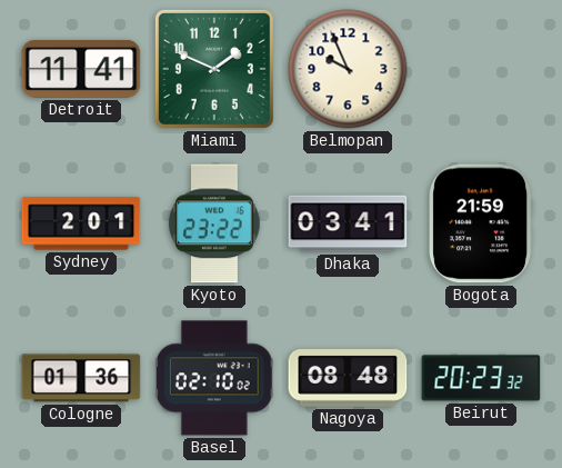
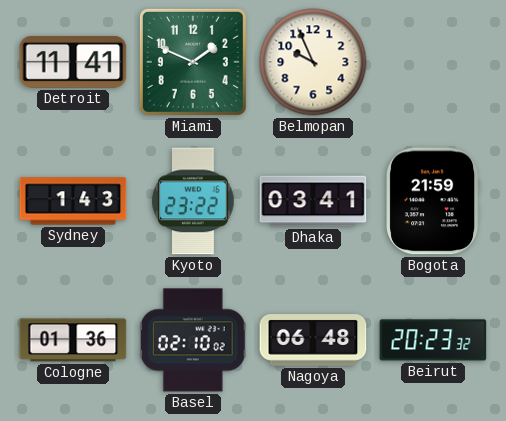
Sydney: 2:01 -> 1:43
Nagoya: 08:48 -> 06:48
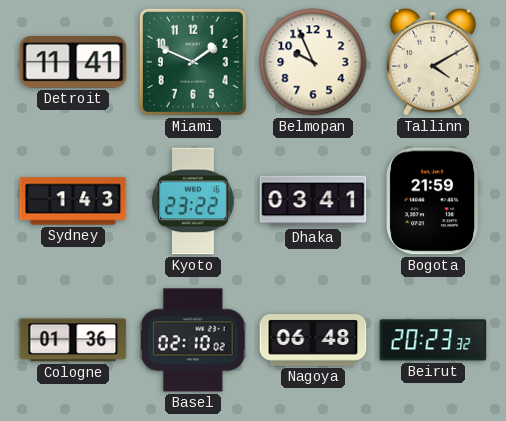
Tallinn: none -> 4:10
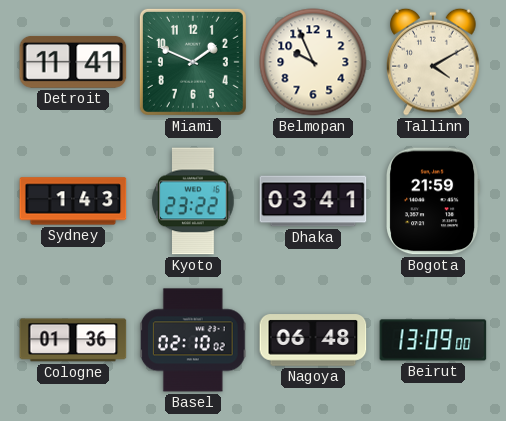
Beirut: 20:23 -> 13:09
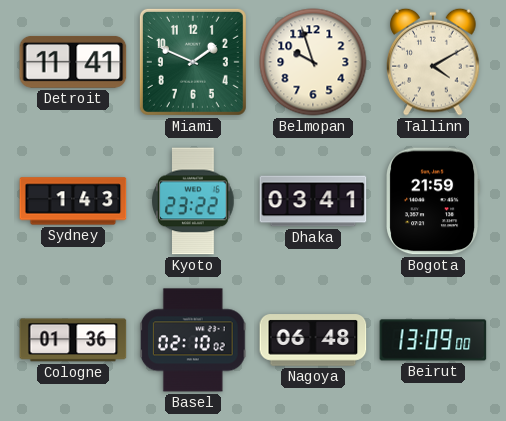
Belmopan: 9:56 -> 9:57
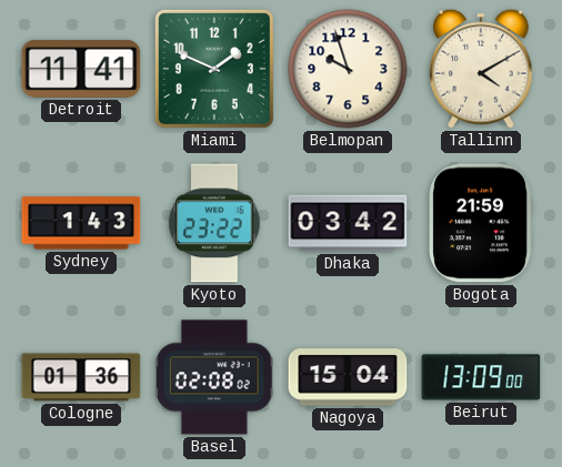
Dhaka: 03:41 -> 03:42
Basel: 02:10 -> 02:08
Nagoya: 06:48 -> 15:04
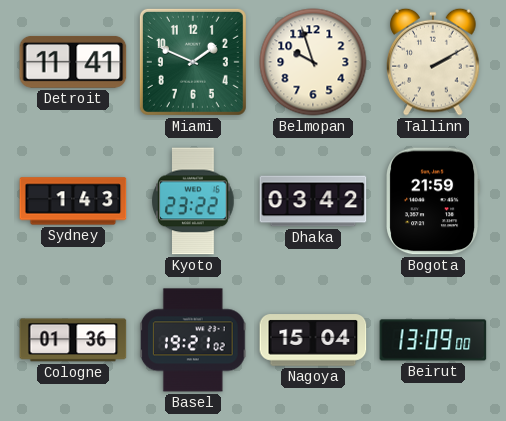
Tallinn: 4:10 -> 2:10
Basel: 02:08 -> 19:21
